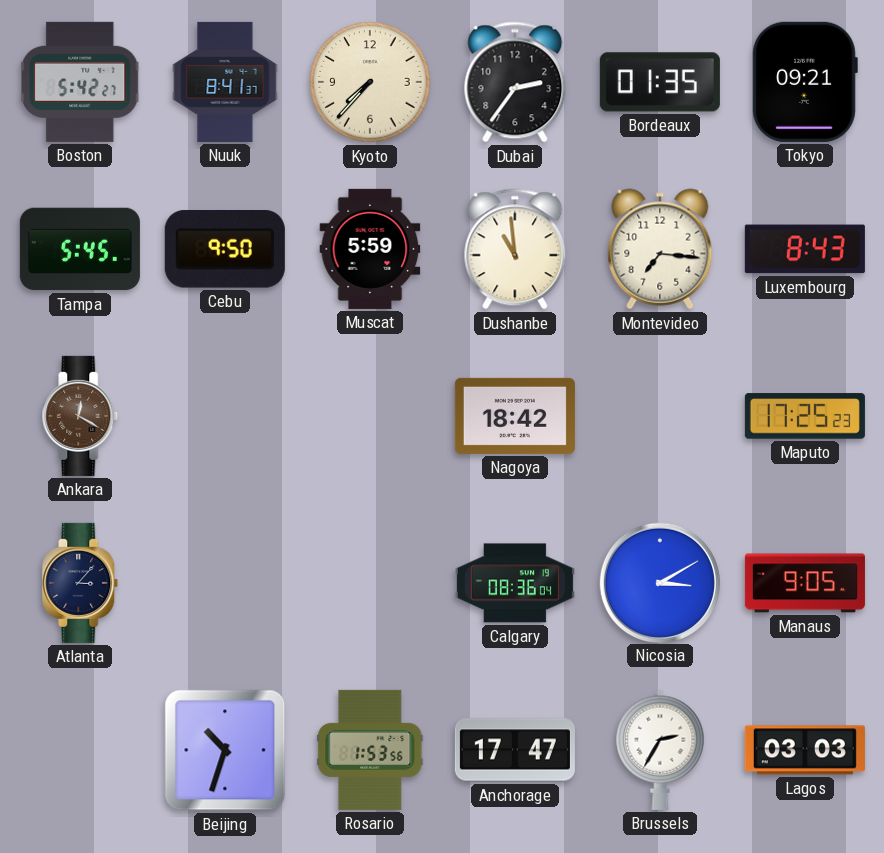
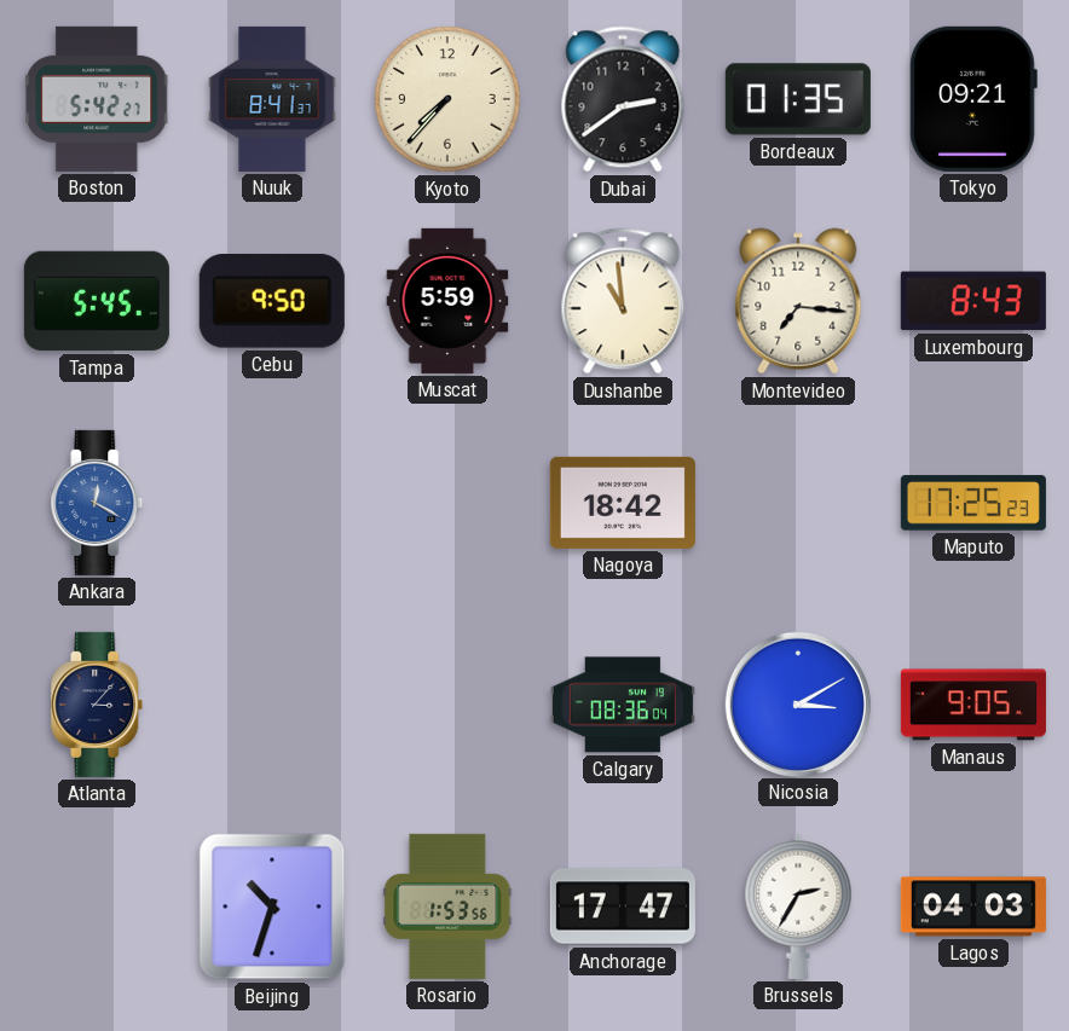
Dubai: 2:36 -> 2:39
Ankara dial: brown -> blue
Lagos: 03:03 -> 04:03
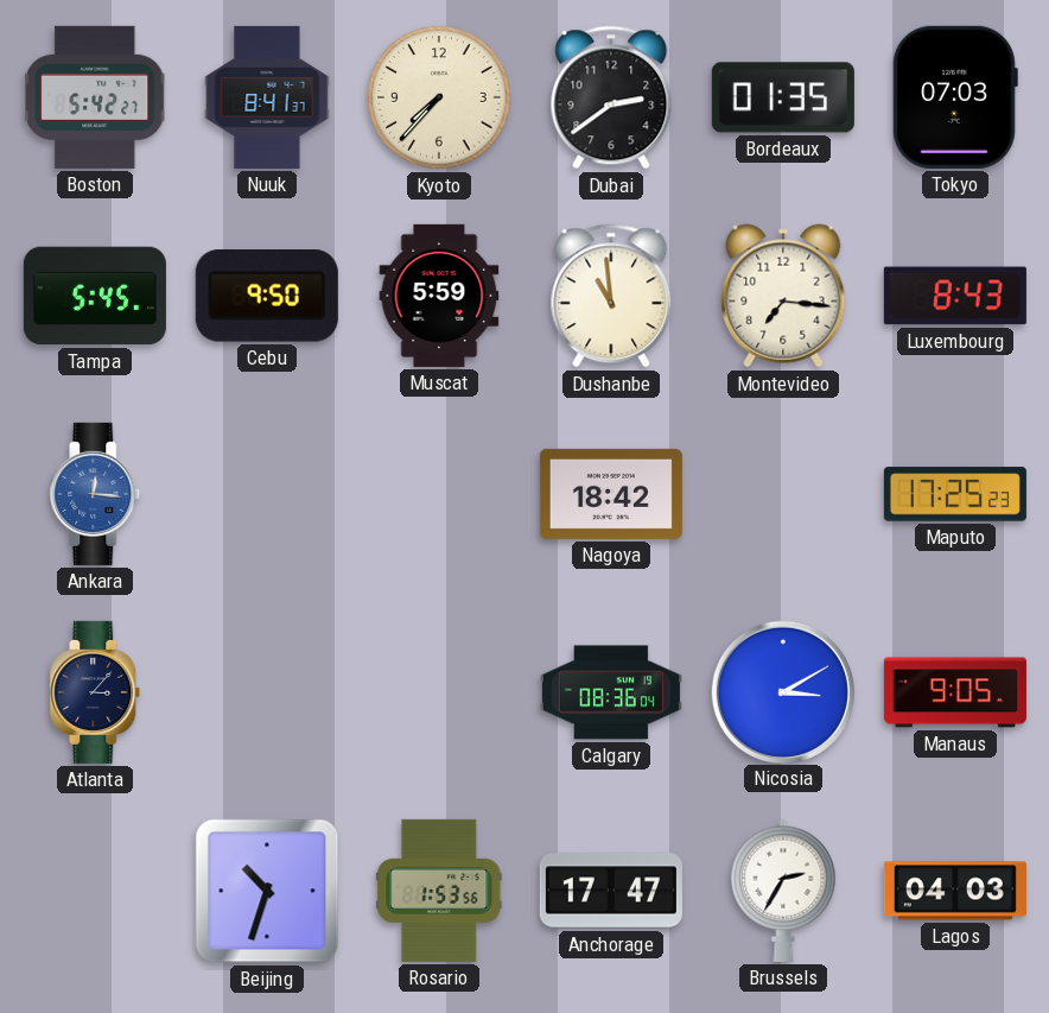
Tokyo: 09:21 -> 07:03
Ankara: 12:20 -> 12:16
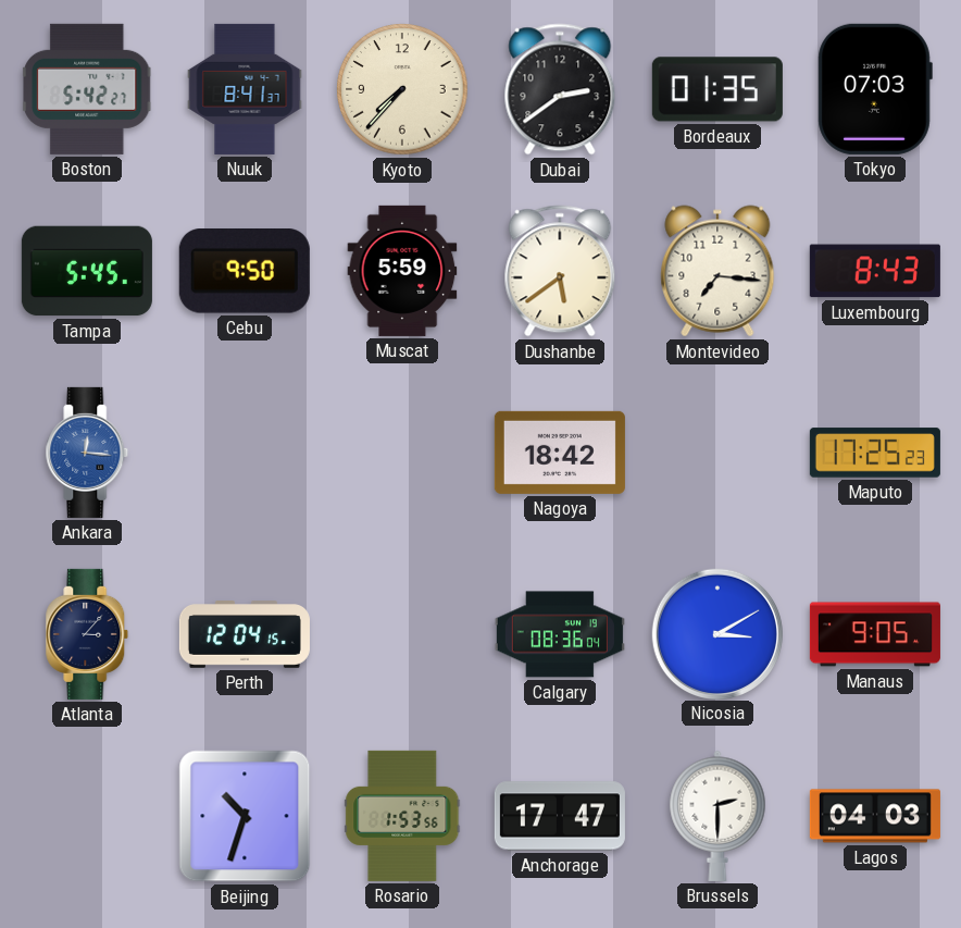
Dushanbe: 10:59 -> 5:39
Perth: none -> 12:04
Brussels: 2:35 -> 2:30
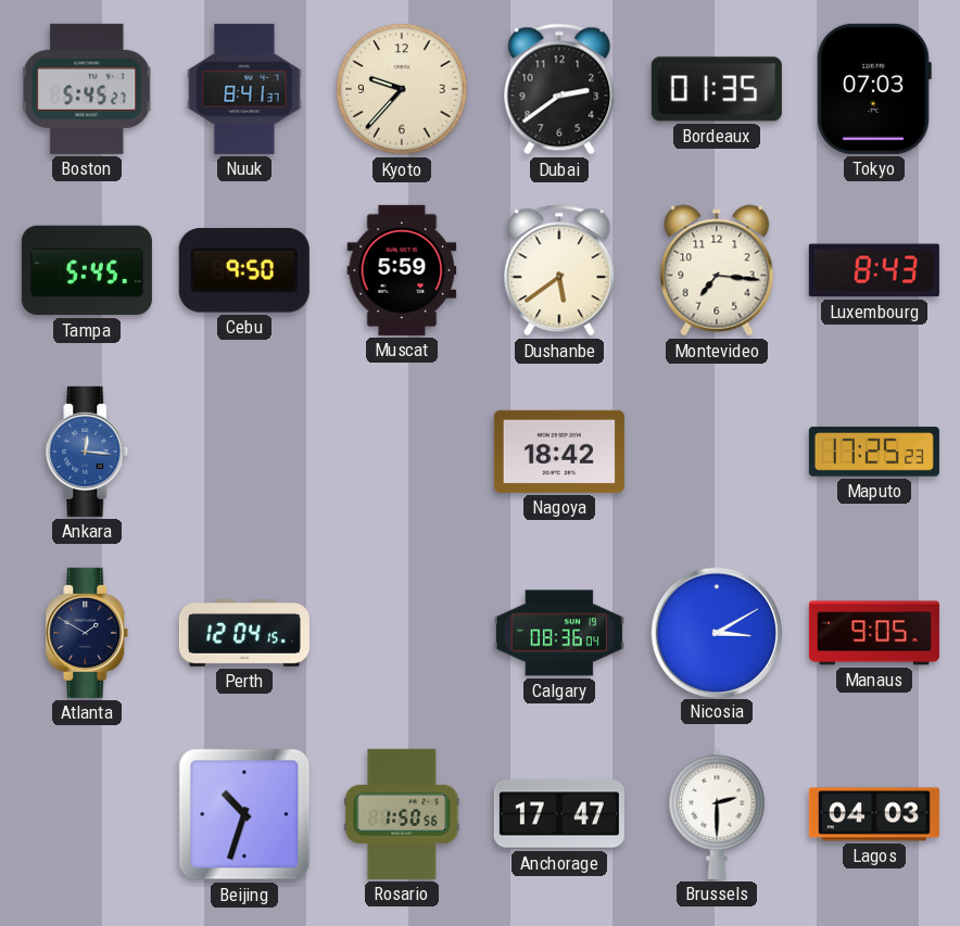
Boston: 5:42 -> 5:45
Kyoto: 7:37 -> 9:37
Atlanta: 3:07 -> 1:50
Rosario: 1:53 -> 1:50
